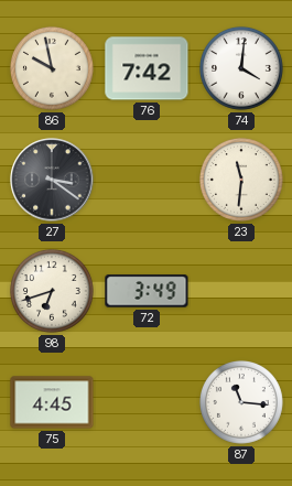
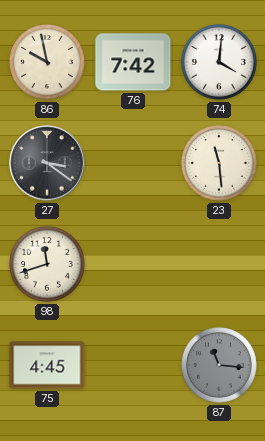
23: 11:31 -> 11:29
98: 6:42 -> 11:42
72: 3:49 -> none
87 dial: white -> grey
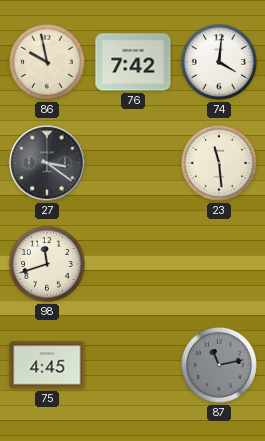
87: 11:16 -> 11:13
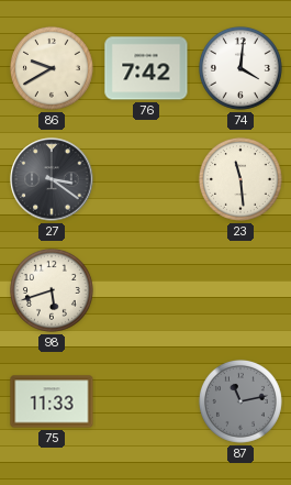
86: 9:58 -> 9:40
98: 11:42 -> 5:42
75: 4:45 -> 11:33
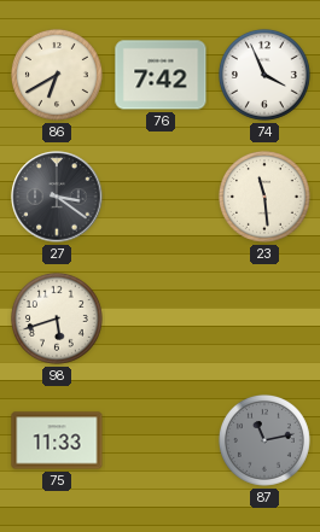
86: 9:40 -> 6:40
74: 4:01 -> 3:56
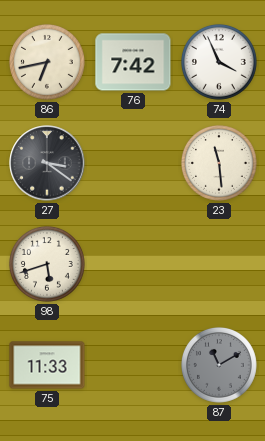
86: 6:40 -> 6:43
87: 11:13 -> 11:10
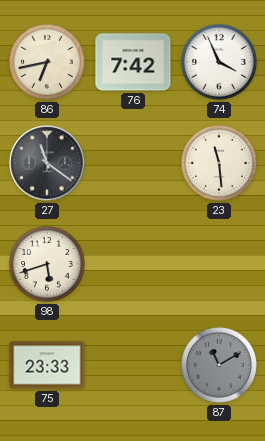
27: 3:21 -> 11:21
75: 11:33 -> 23:33
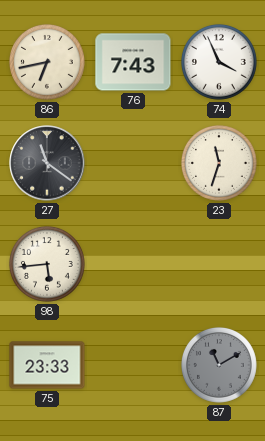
76: 7:42 -> 7:43
23: 11:29 -> 11:33
98: 5:42 -> 5:44
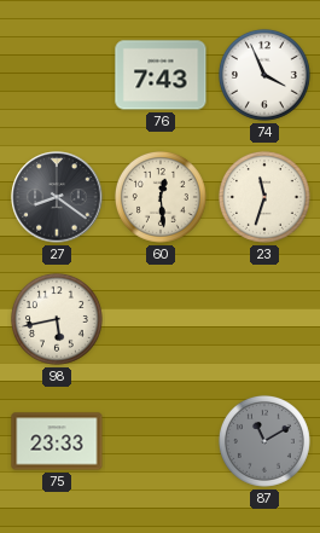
86: 6:43 -> none
27: 11:21 -> 8:21
60: none -> 12:29
98: 5:44 -> 5:43
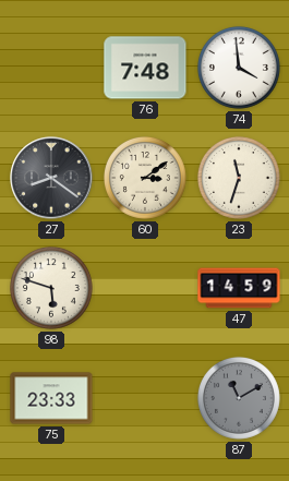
76: 7:43 -> 7:48
74: 3:56 -> 3:59
60: 12:29 -> 3:09
98: 5:43 -> 5:48
47: none -> 14:59
